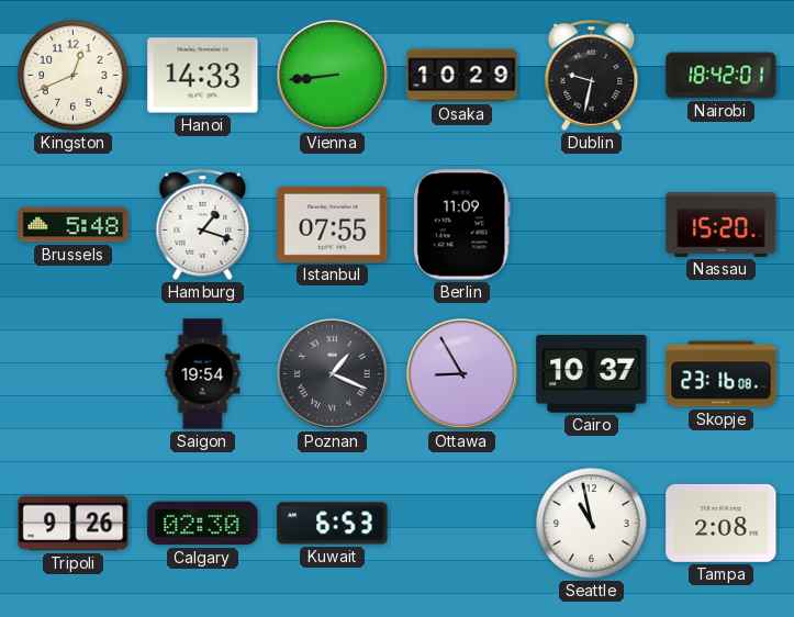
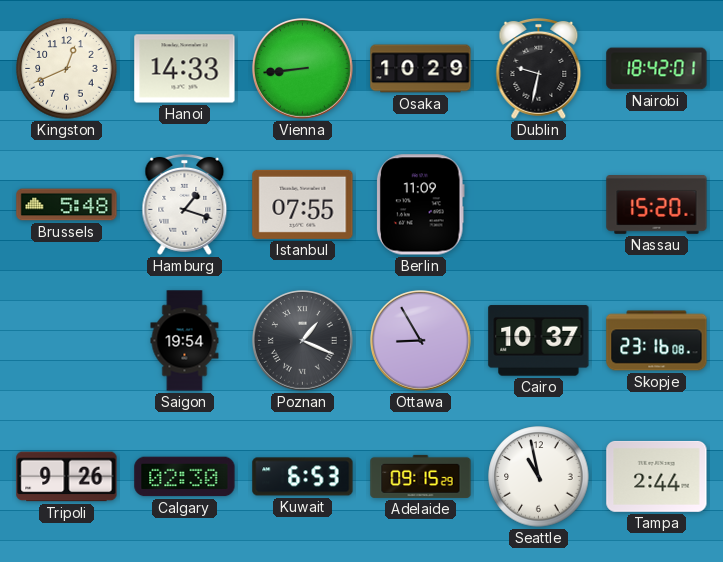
Adelaide: none -> 09:15
Tampa: 2:08 -> 2:44
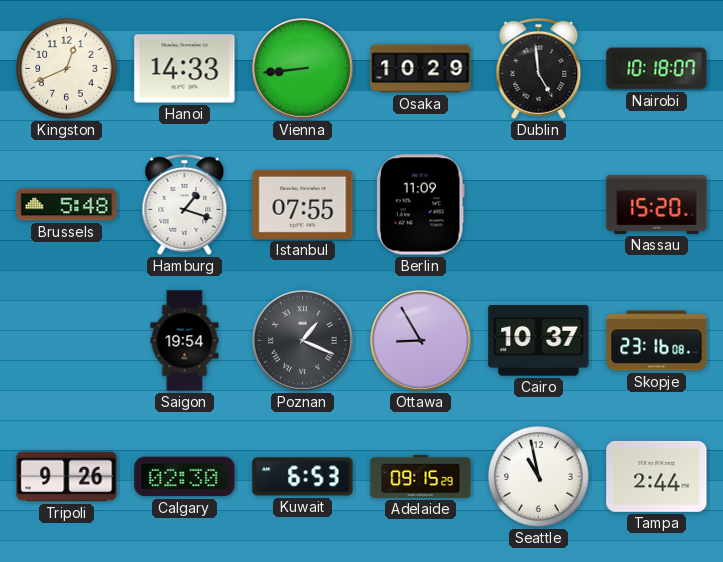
Dublin: 9:32 -> 4:59
Nairobi: 18:42 -> 10:18
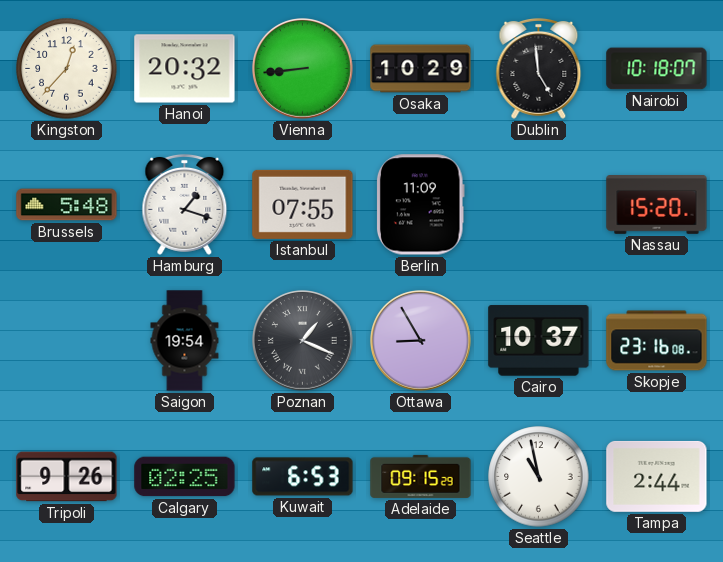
Kingston: 12:41 -> 12:37
Hanoi: 14:33 -> 20:32
Calgary: 02:30 -> 02:25
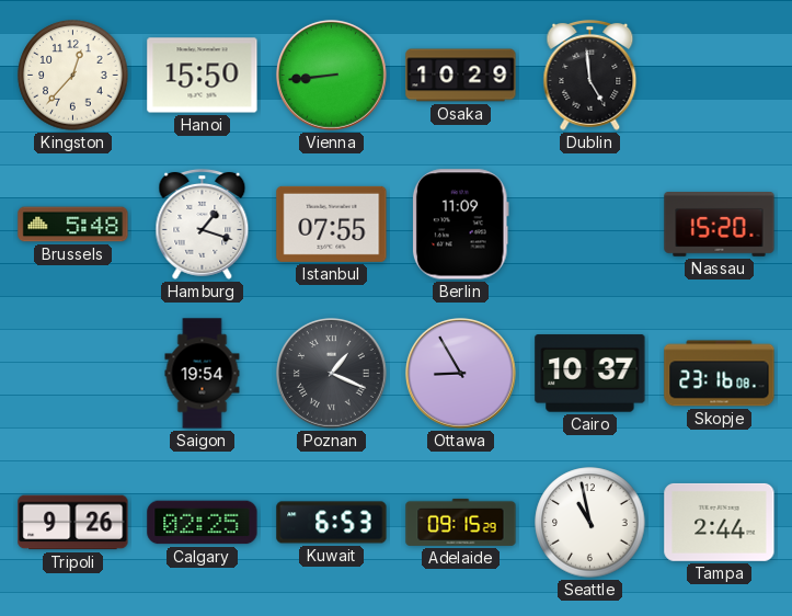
Hanoi: 20:32 -> 15:50
Nairobi: 10:18 -> none
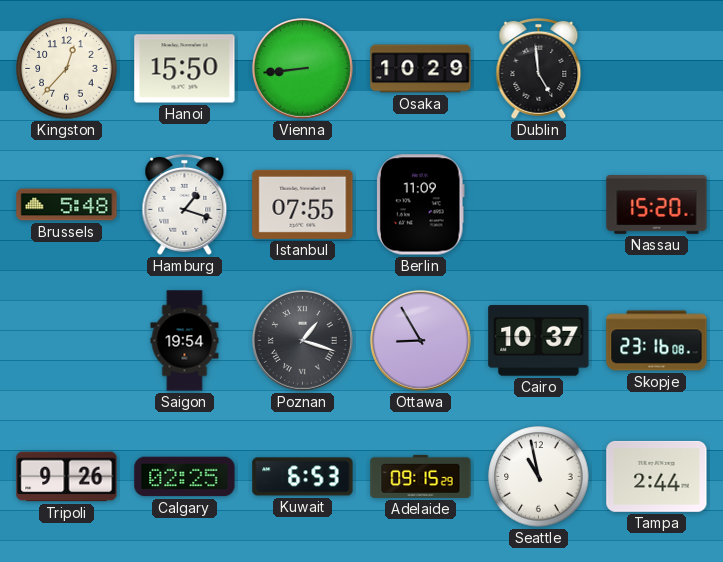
Poznan: 1:19 -> 1:18
